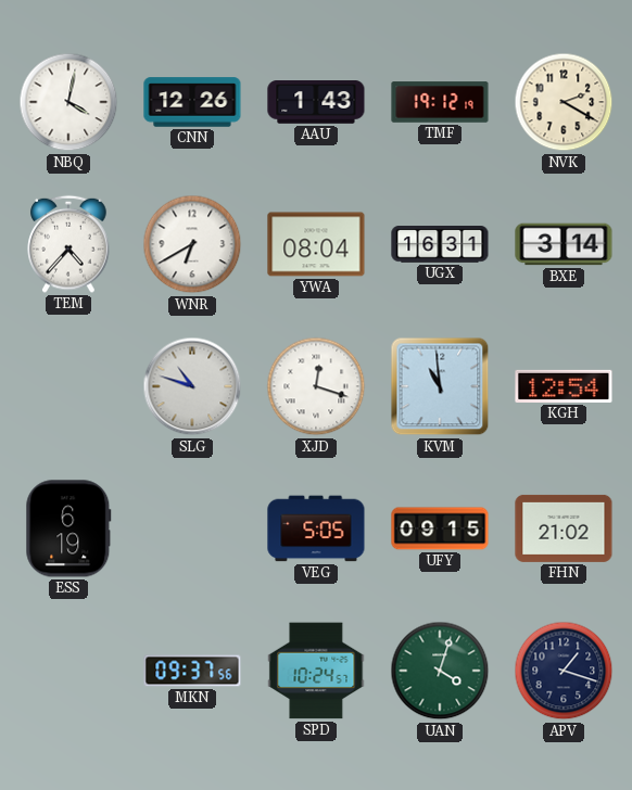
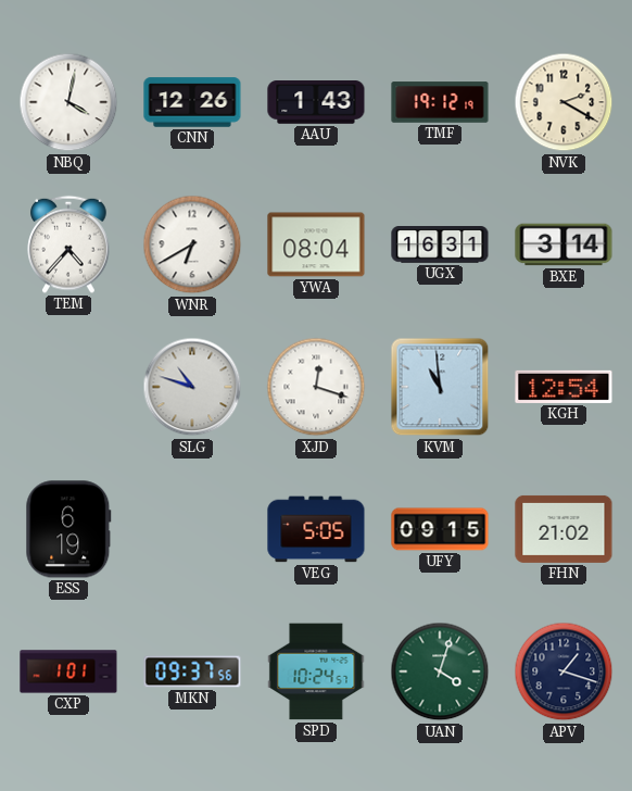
CXP: none -> 1:01
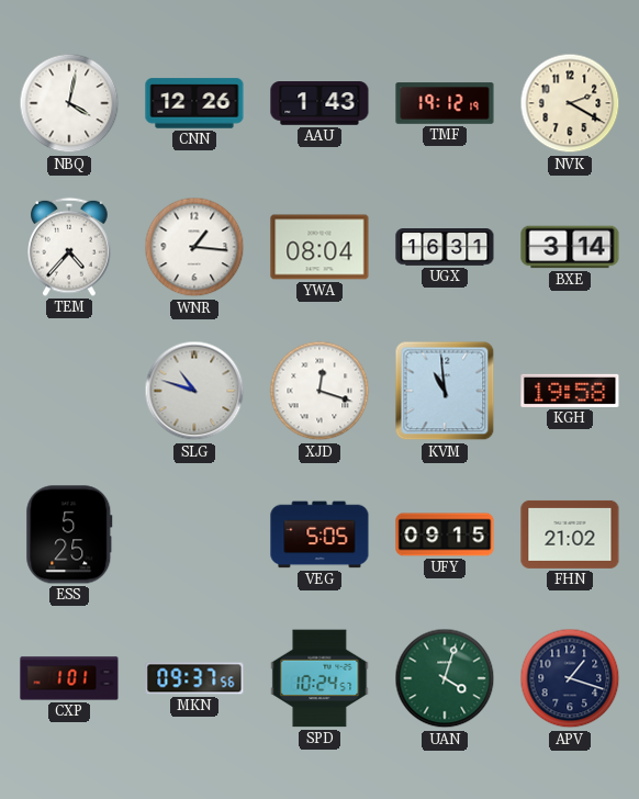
WNR: 6:40 -> 1:16
KGH: 12:54 -> 19:58
ESS: 6:19 -> 5:25
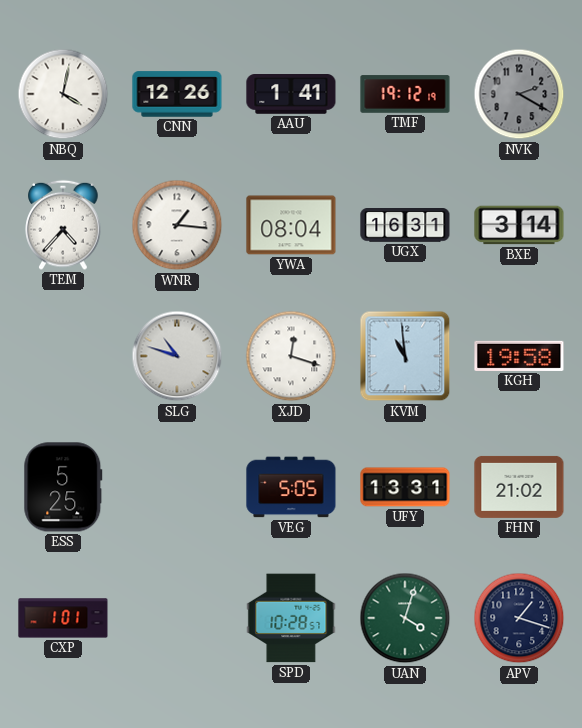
AAU: 1:43 -> 1:41
NVK dial: cream -> grey
UFY: 09:15 -> 13:31
MKN: 09:37 -> none
SPD: 10:24 -> 10:28
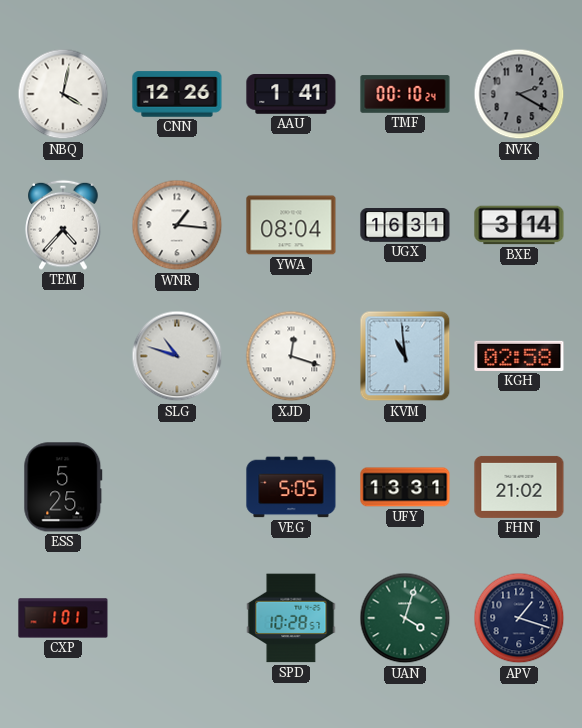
TMF: 19:12 -> 00:10
KGH: 19:58 -> 02:58
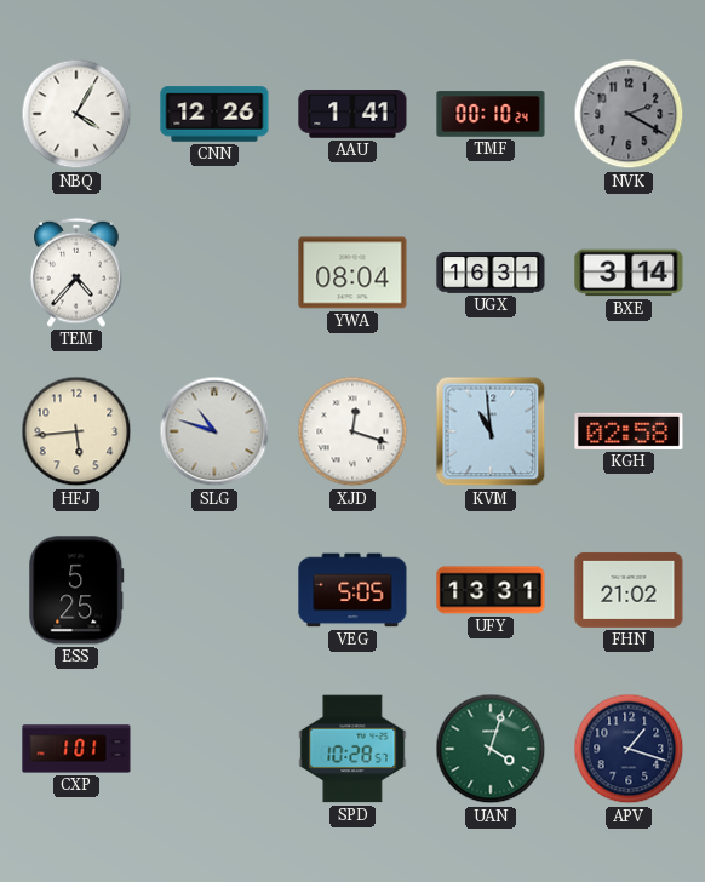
NBQ: 4:02 -> 4:05
WNR: 1:16 -> none
HFJ: none -> 5:44
